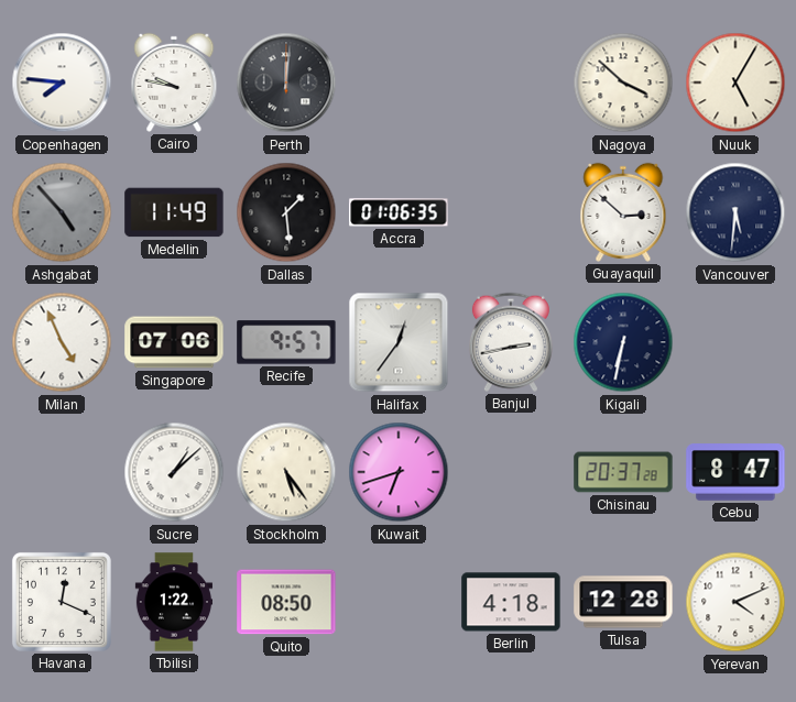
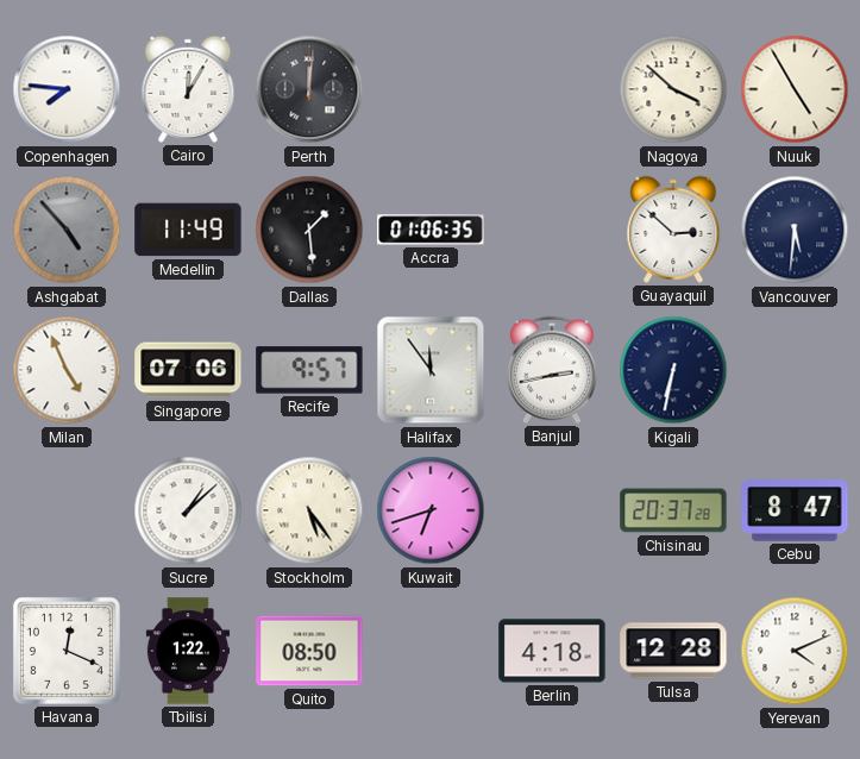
Cairo: 9:47 -> 12:05
Nuuk: 5:05 -> 4:55
Halifax: 12:36 -> 11:54
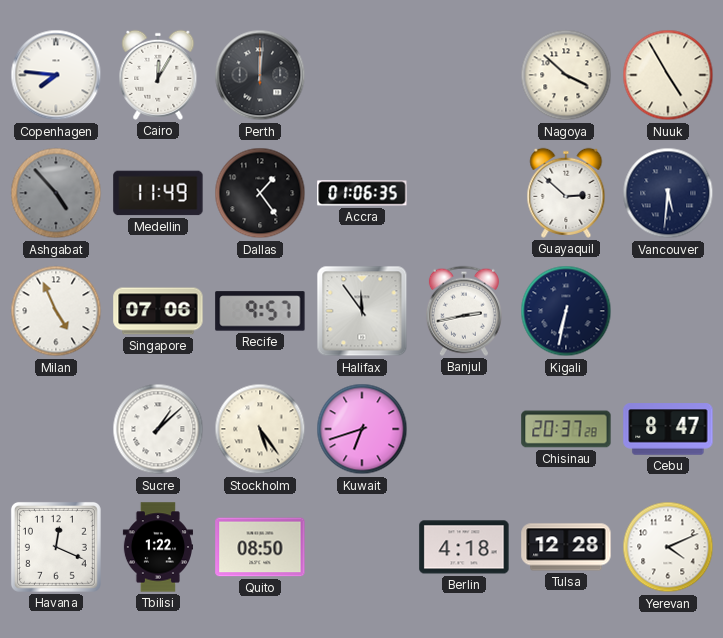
Dallas: 1:29 -> 1:24
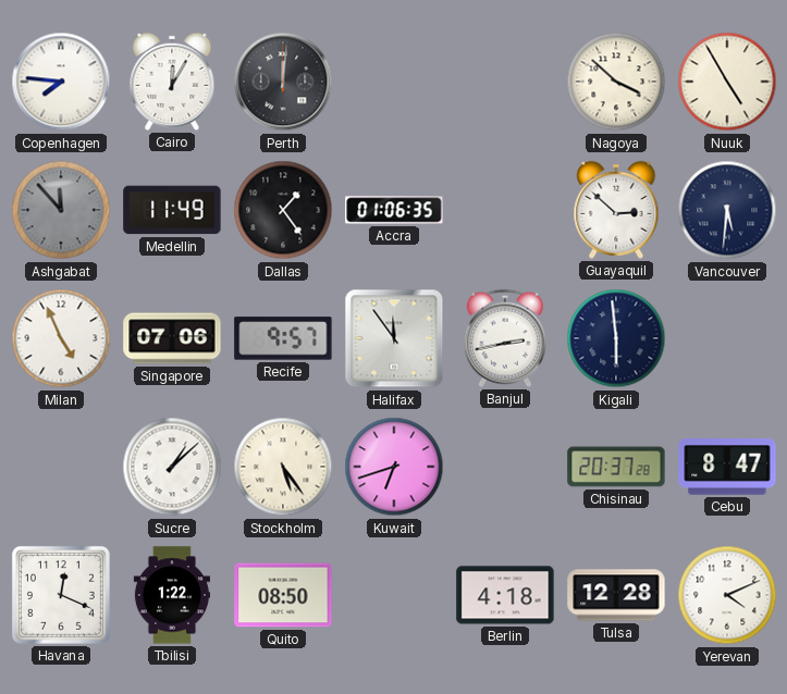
Ashgabat: 4:53 -> 11:53
Kigali: 6:32 -> 5:59
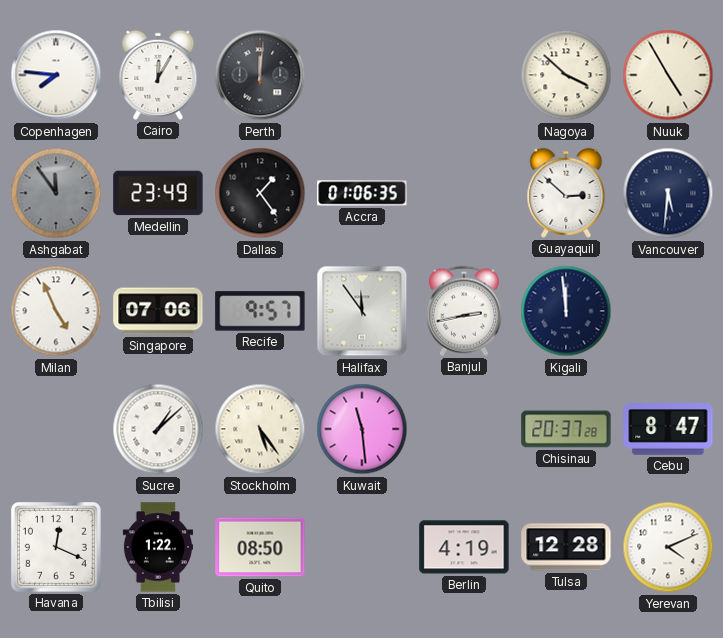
Ashgabat: 11:53 -> 11:54
Medellin: 11:49 -> 23:49
Kigali: 5:59 -> 11:59
Kuwait: 6:42 -> 11:29
Berlin: 4:18 -> 4:19
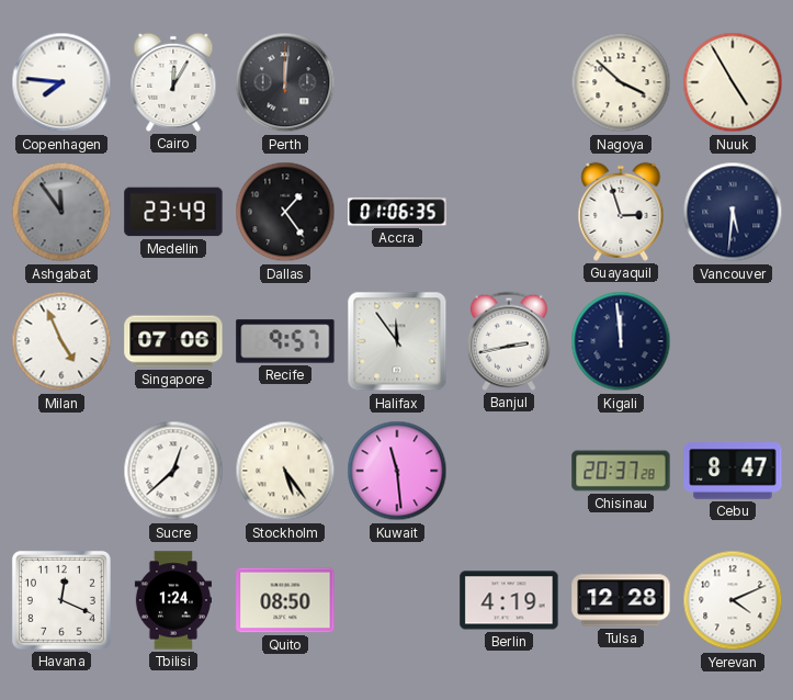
Guayaquil: 2:52 -> 2:57
Sucre: 1:08 -> 12:38
Tbilisi: 1:22 -> 1:24
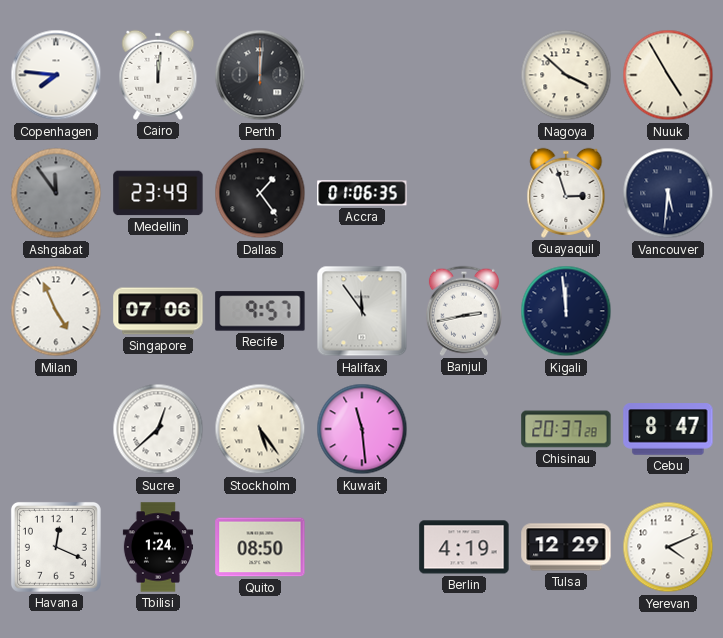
Cairo: 12:05 -> 12:01
Tulsa: 12:28 -> 12:29
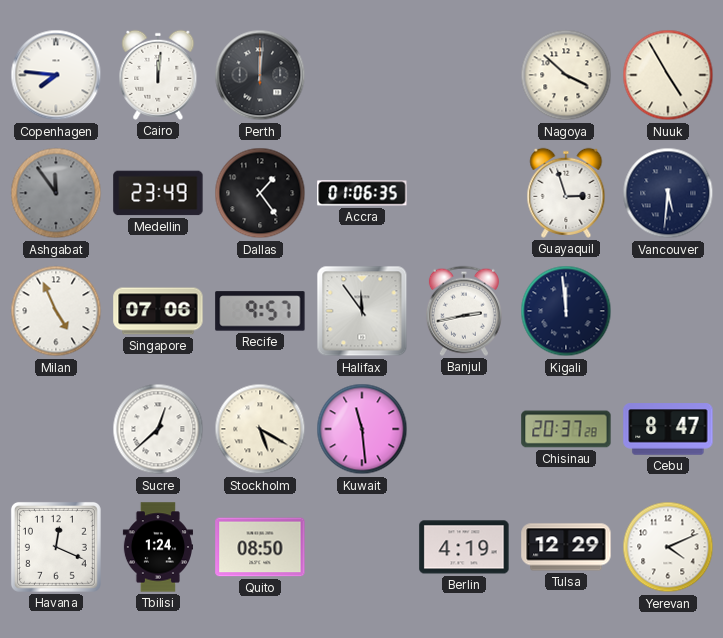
Stockholm: 5:24 -> 5:20
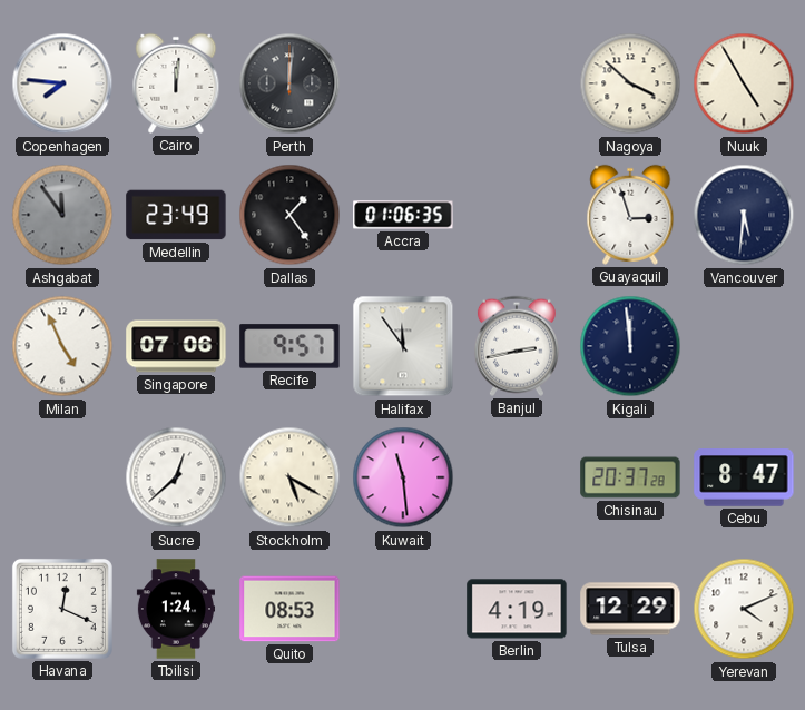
Quito: 08:50 -> 08:53
